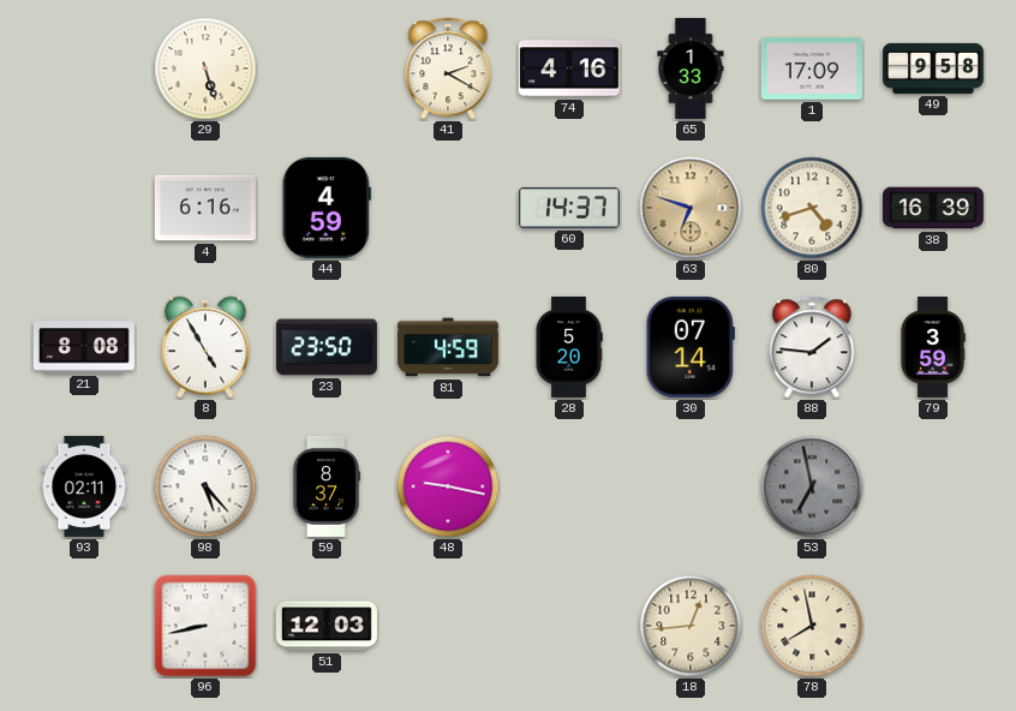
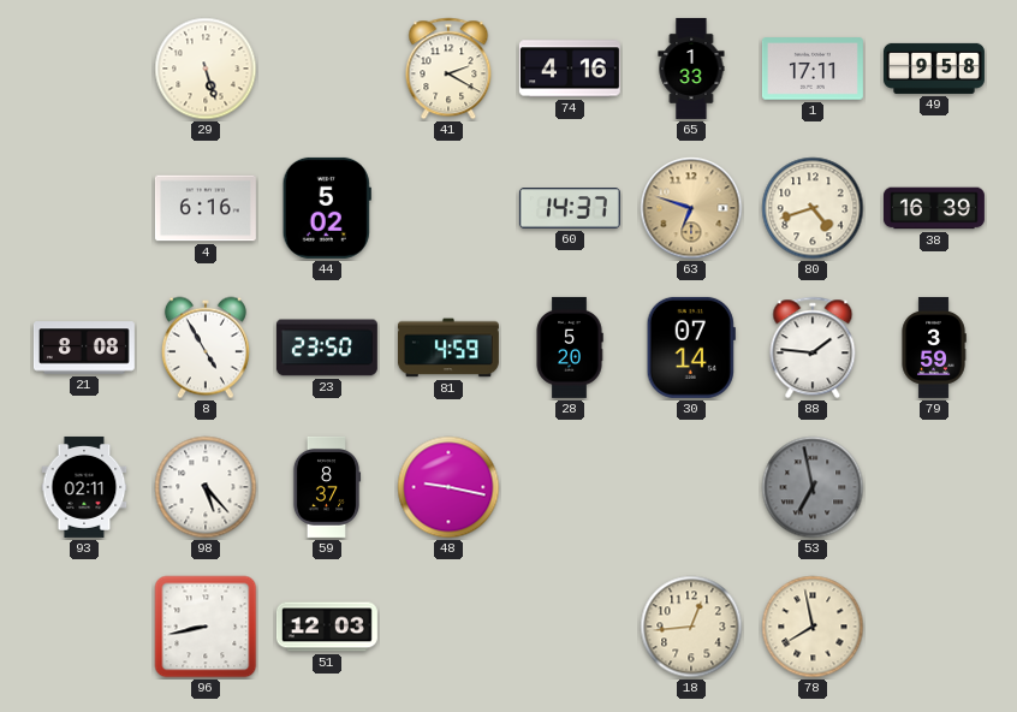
1: 17:09 -> 17:11
44: 4:59 -> 5:02
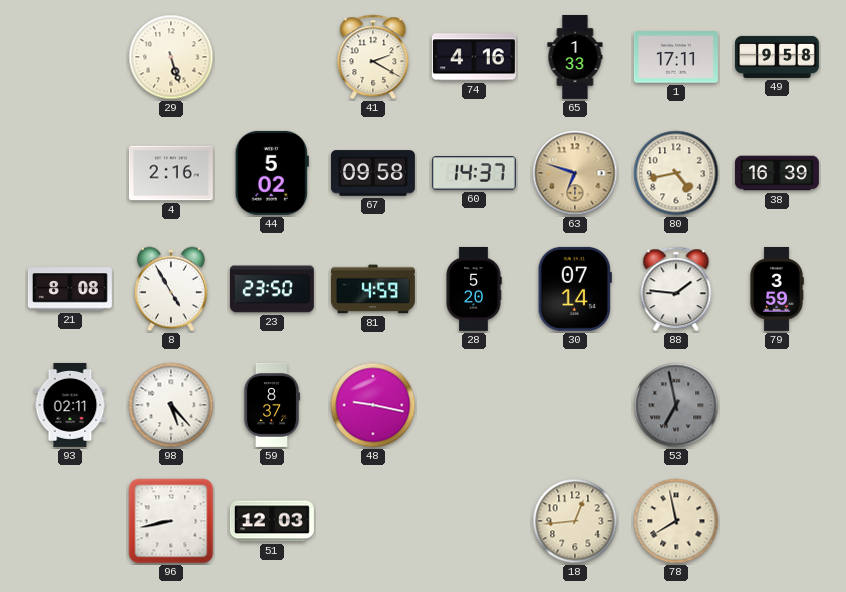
4: 6:16 -> 2:16
67: none -> 09:58
80: 4:42 -> 4:43
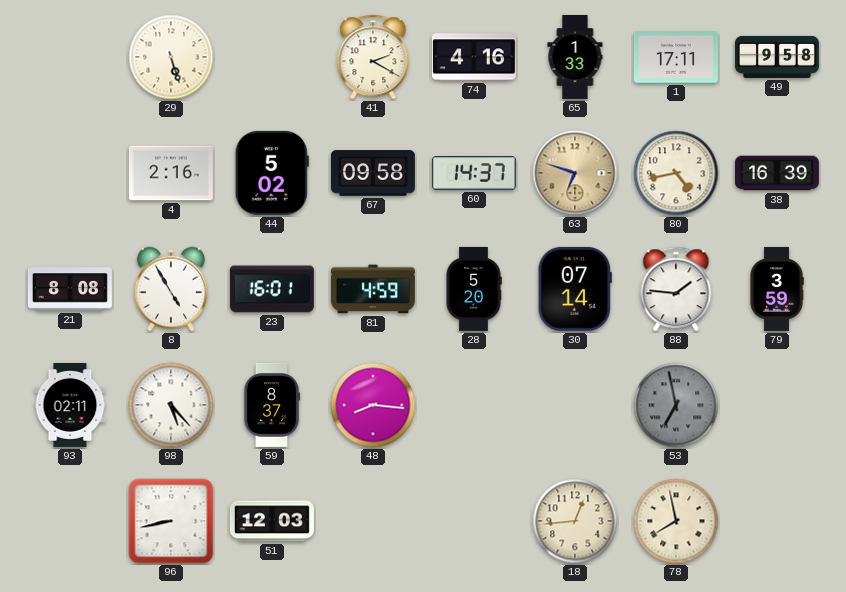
23: 23:50 -> 16:01
48: 9:17 -> 8:16
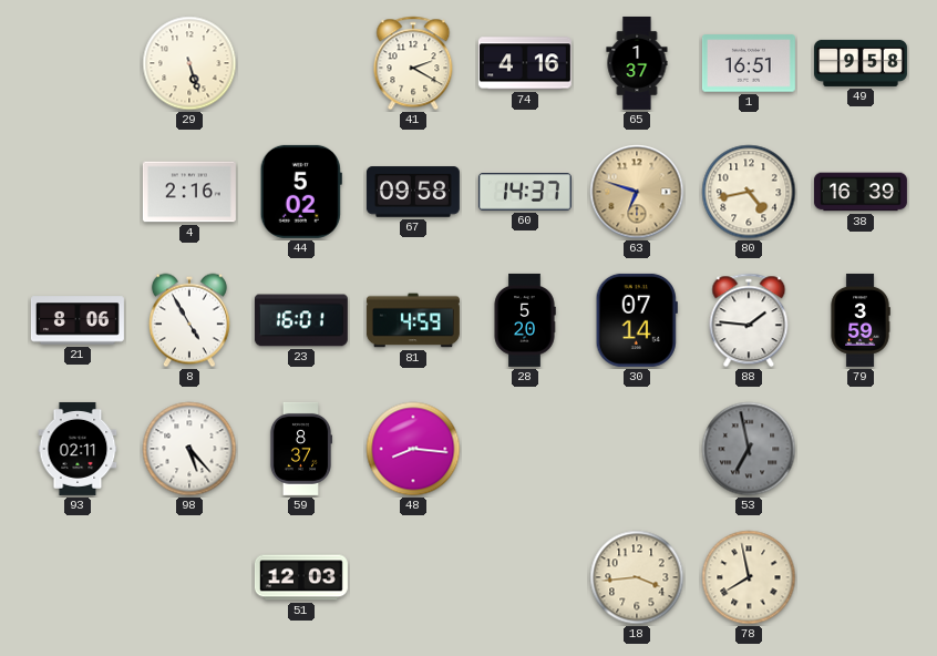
65: 1:33 -> 1:37
1: 17:11 -> 16:51
21: 8:08 -> 8:06
96: 8:43 -> none
18: 12:44 -> 3:44
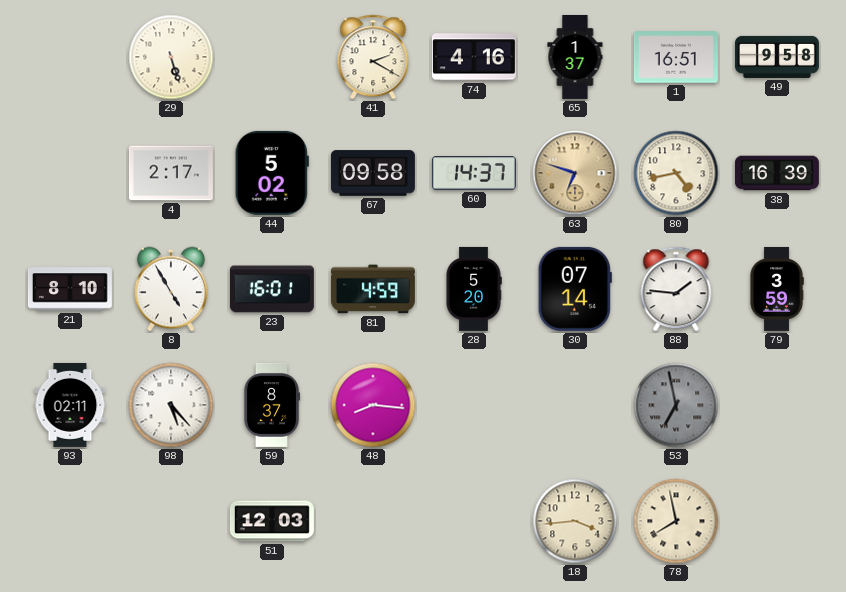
4: 2:16 -> 2:17
21: 8:06 -> 8:10
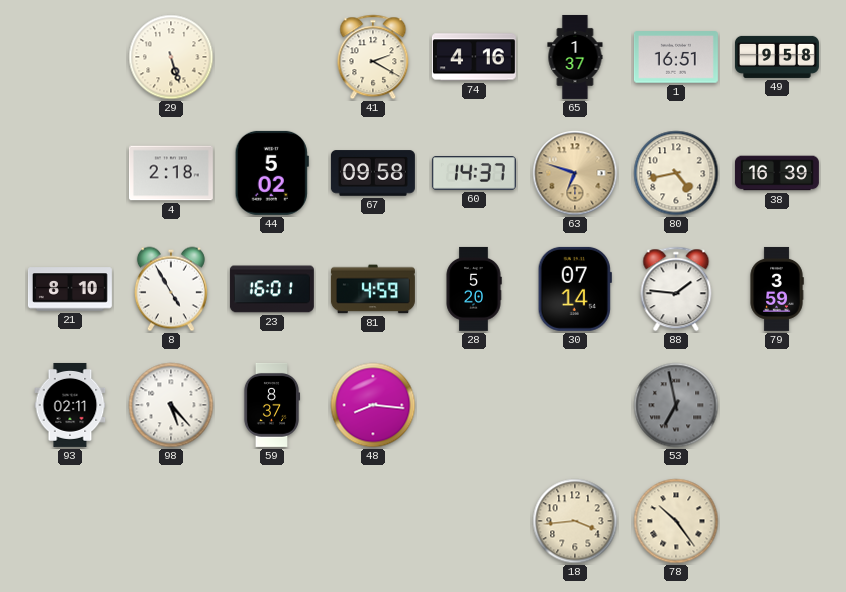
4: 2:17 -> 2:18
51: 12:03 -> none
78: 7:58 -> 10:24
